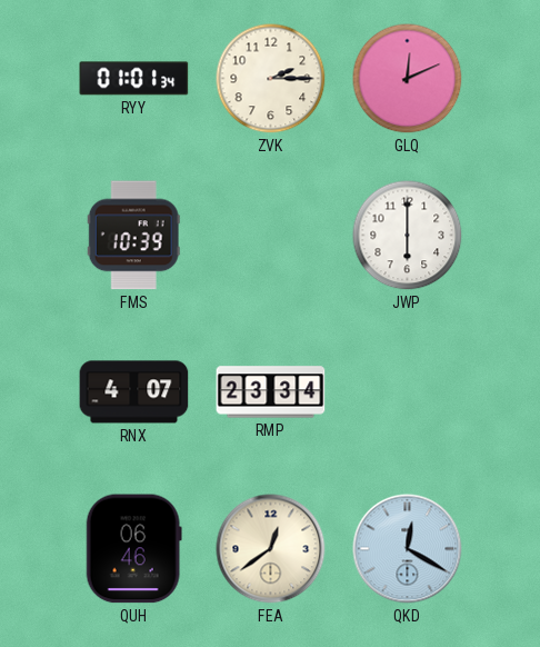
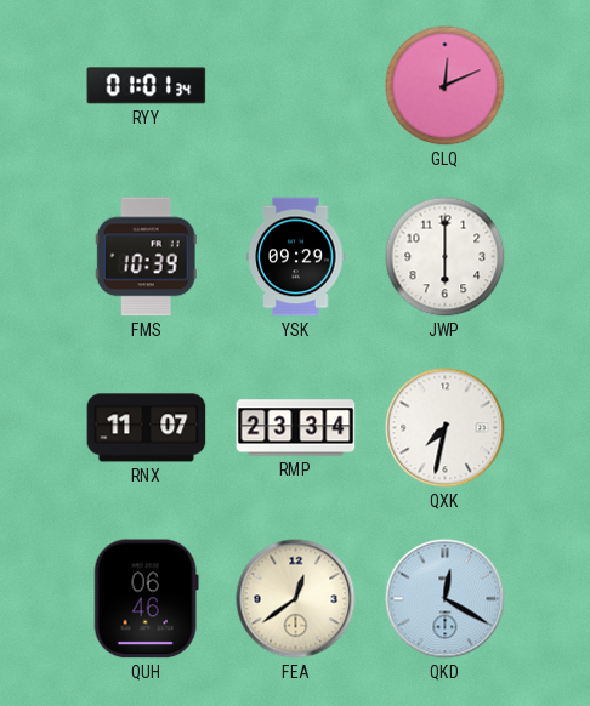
ZVK: 2:15 -> none
YSK: none -> 09:29
RNX: 4:07 -> 11:07
QXK: none -> 7:32
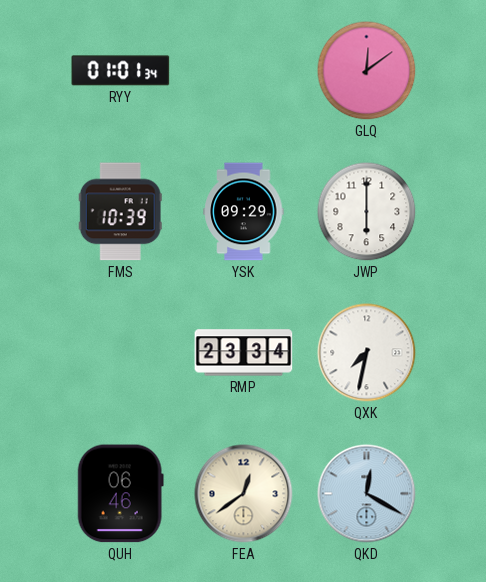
GLQ: 12:11 -> 12:09
RNX: 11:07 -> none
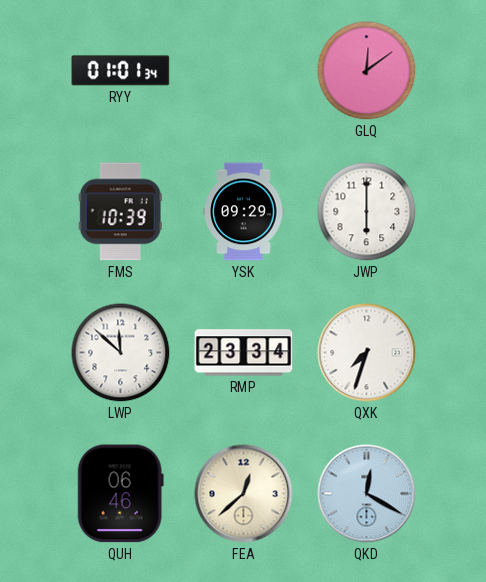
LWP: none -> 11:52
QXK: 7:32 -> 7:33
FEA: 12:39 -> 12:38
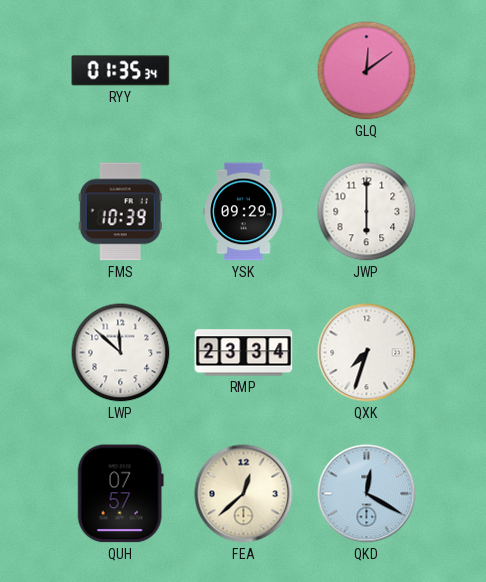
RYY: 01:01 -> 01:35
QUH: 06:46 -> 07:57
